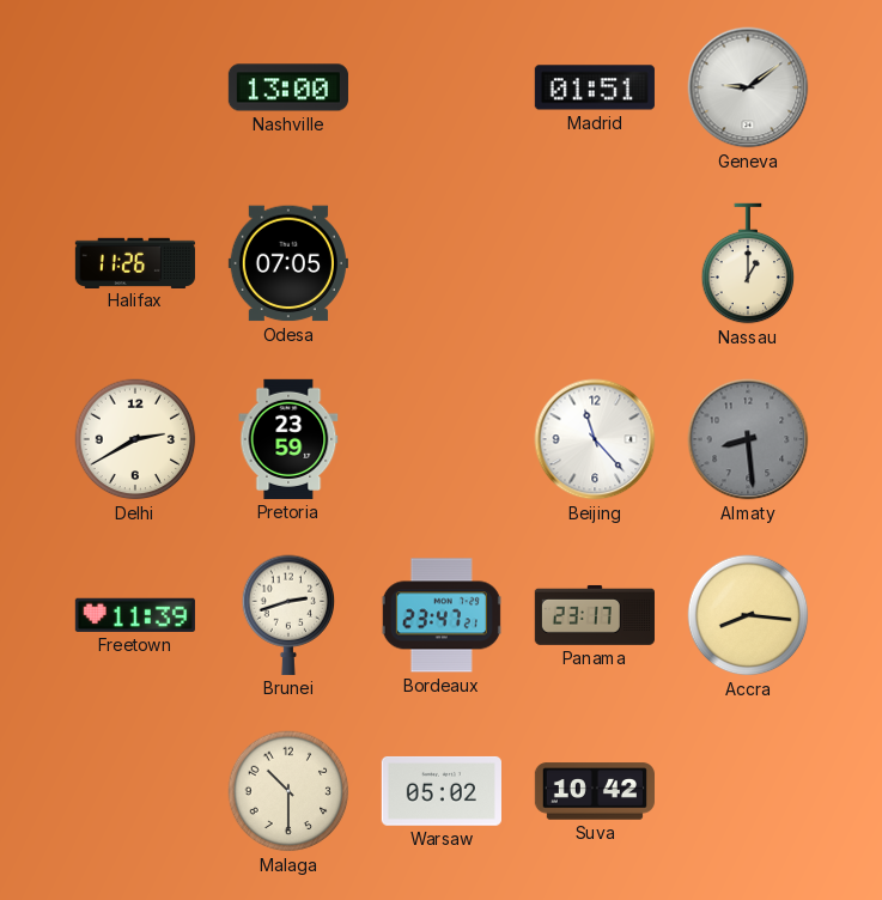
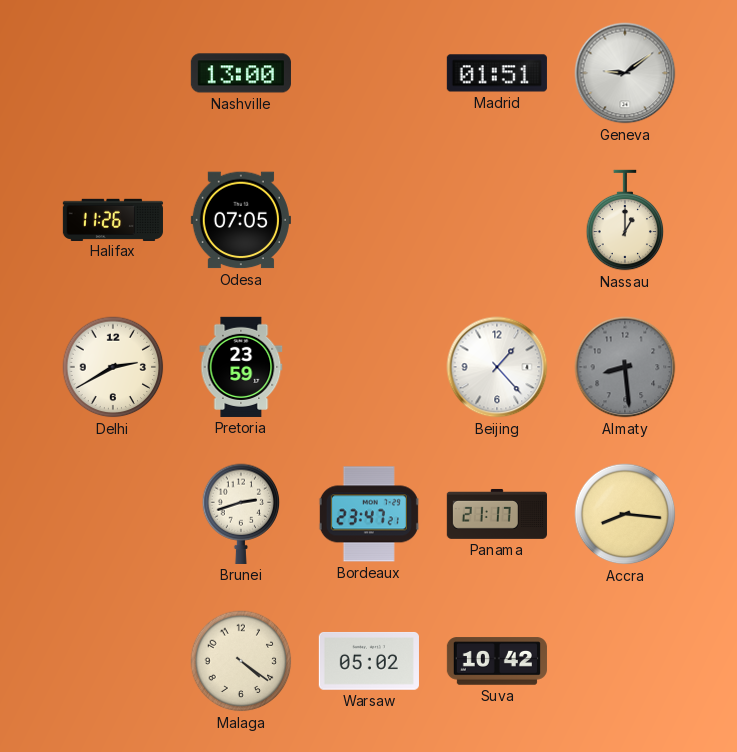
Beijing: 11:23 -> 1:23
Freetown: 11:39 -> none
Panama: 23:17 -> 21:17
Malaga: 10:30 -> 4:21
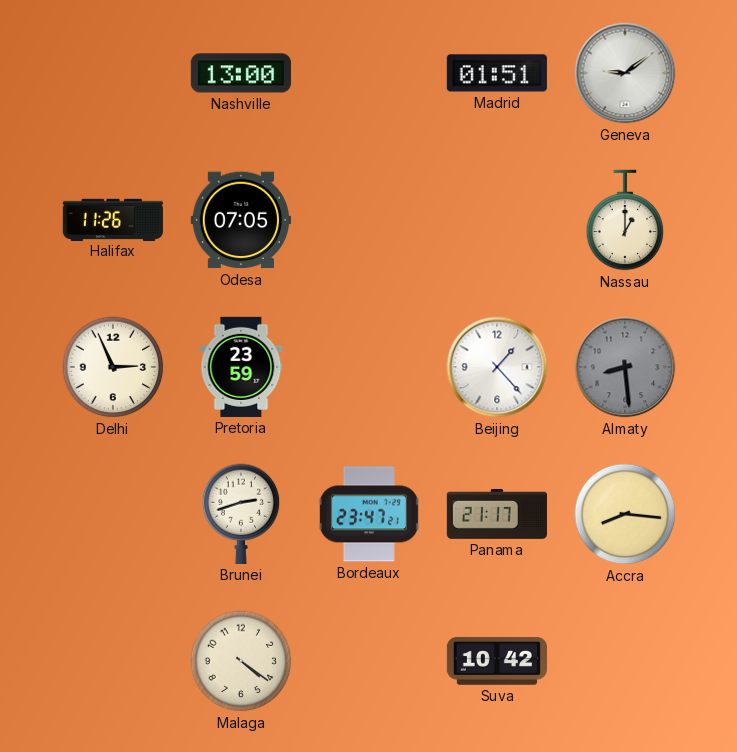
Delhi: 2:40 -> 2:56
Warsaw: 05:02 -> none
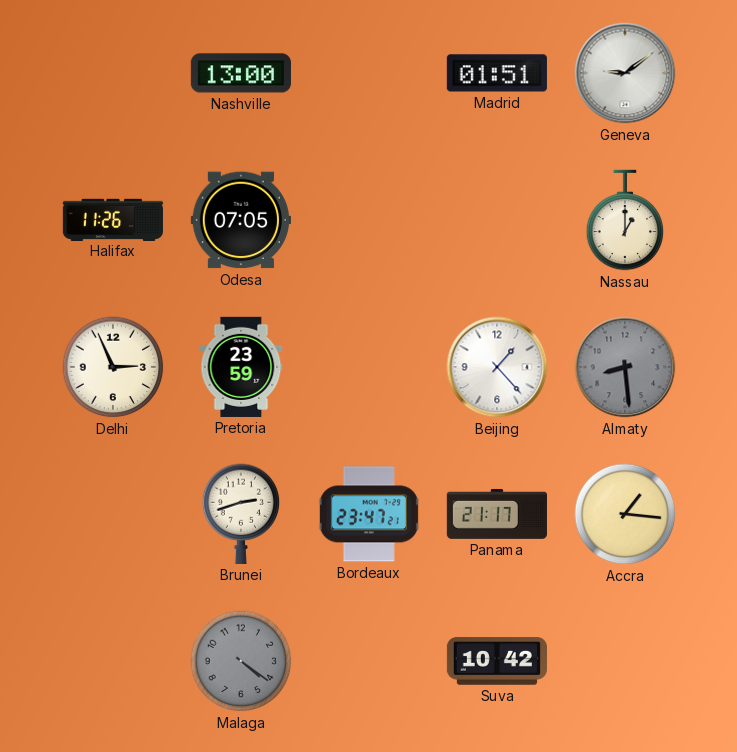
Accra: 8:16 -> 1:16
Malaga dial: cream -> grey
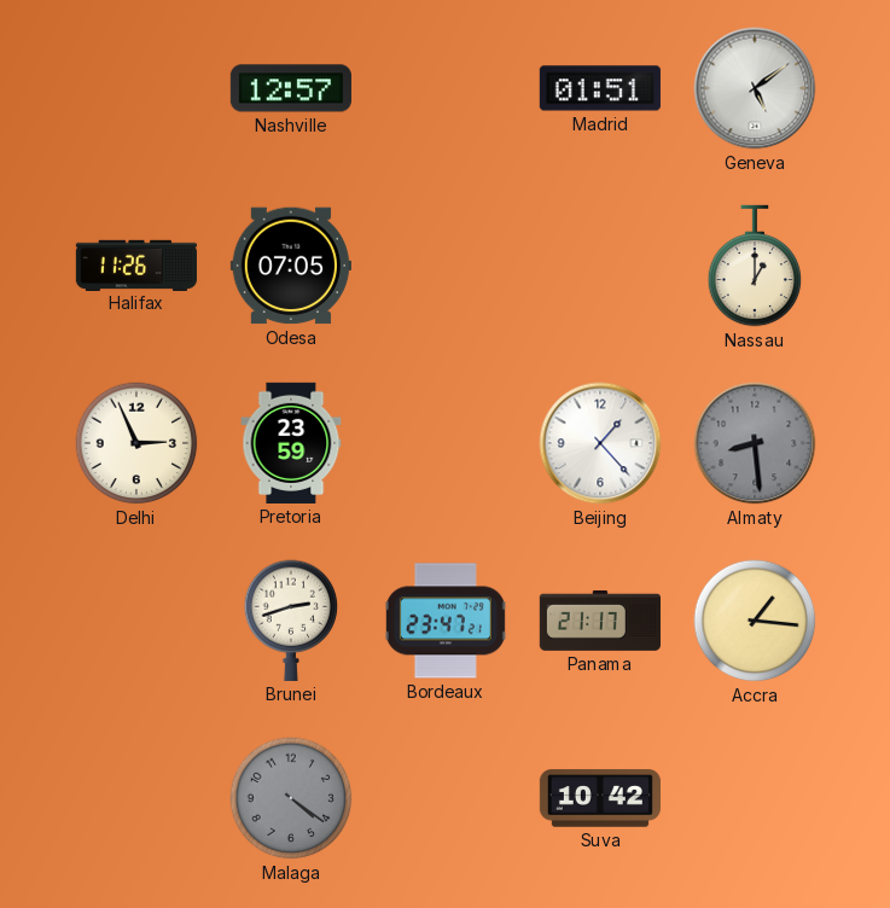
Nashville: 13:00 -> 12:57
Geneva: 9:09 -> 5:09
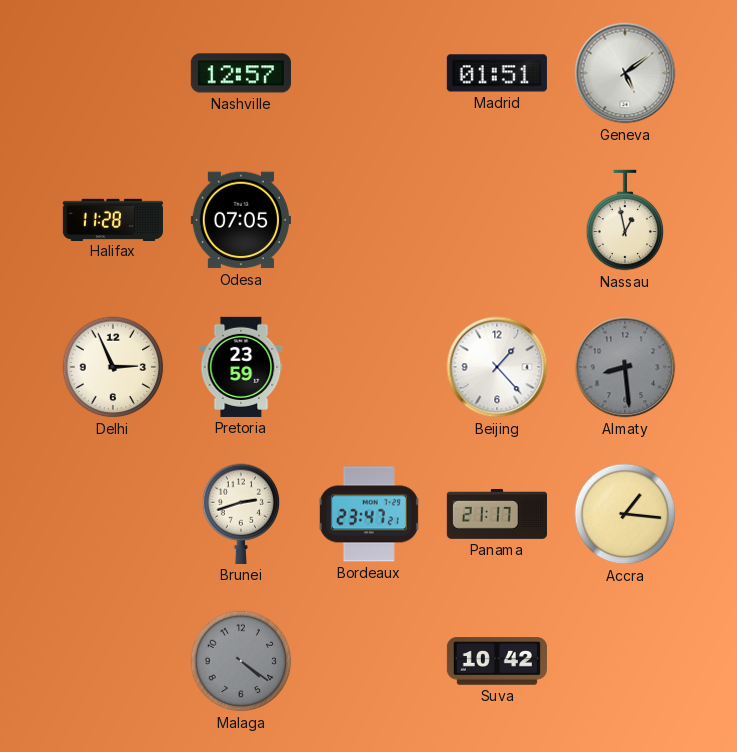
Halifax: 11:26 -> 11:28
Nassau: 1:00 -> 12:58
